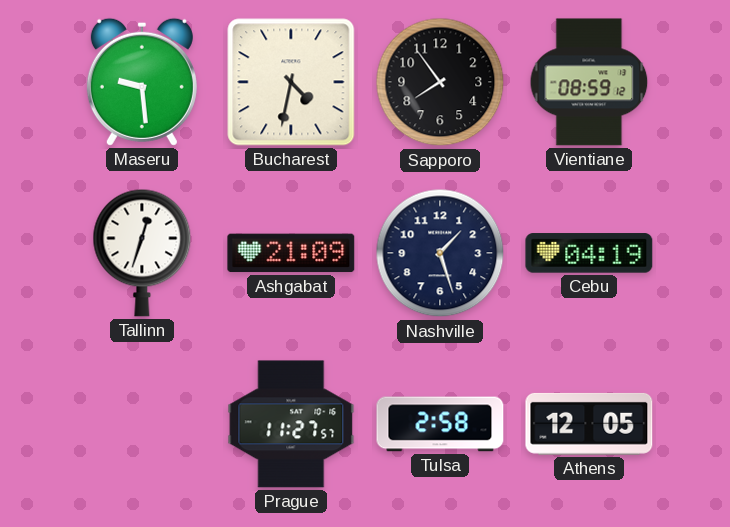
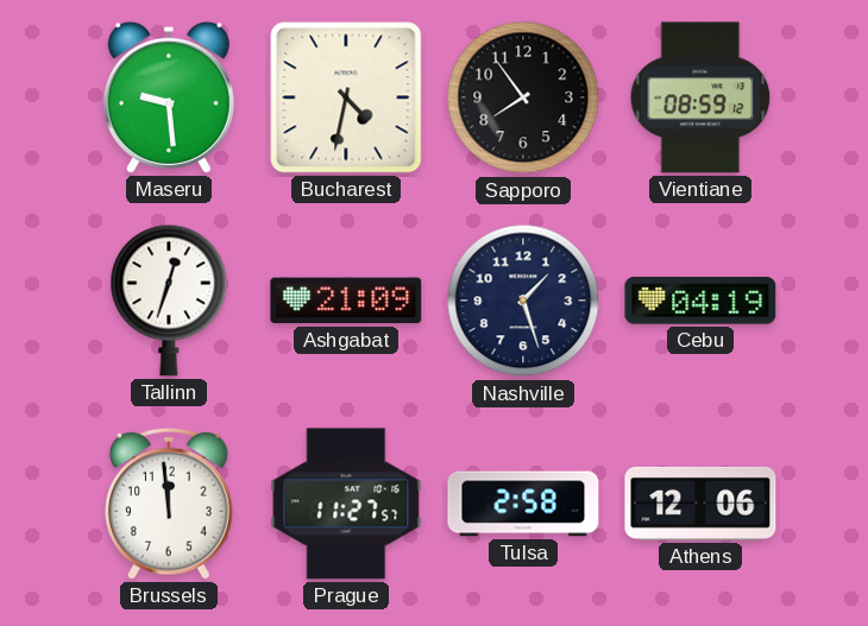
Brussels: none -> 11:59
Athens: 12:05 -> 12:06
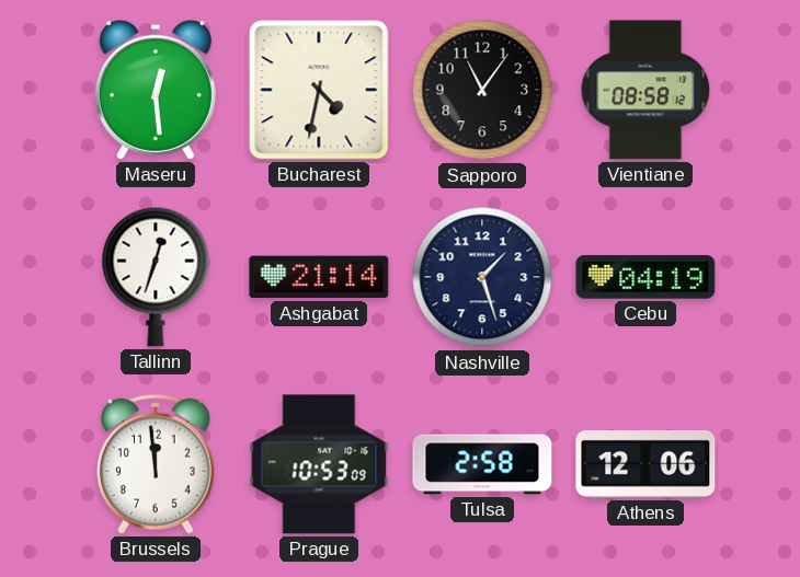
Maseru: 9:29 -> 12:29
Sapporo: 7:54 -> 11:06
Vientiane: 08:59 -> 08:58
Ashgabat: 21:09 -> 21:14
Prague: 11:27 -> 10:53
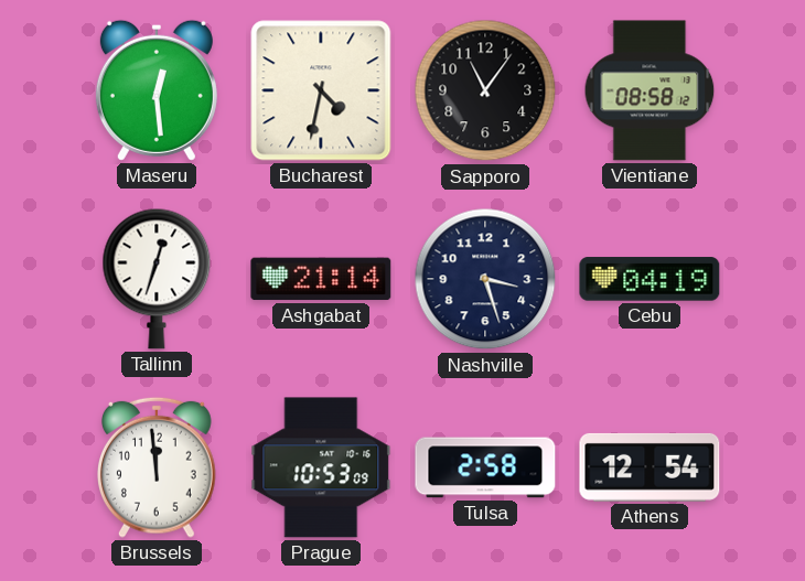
Nashville: 1:27 -> 3:27
Athens: 12:06 -> 12:54
